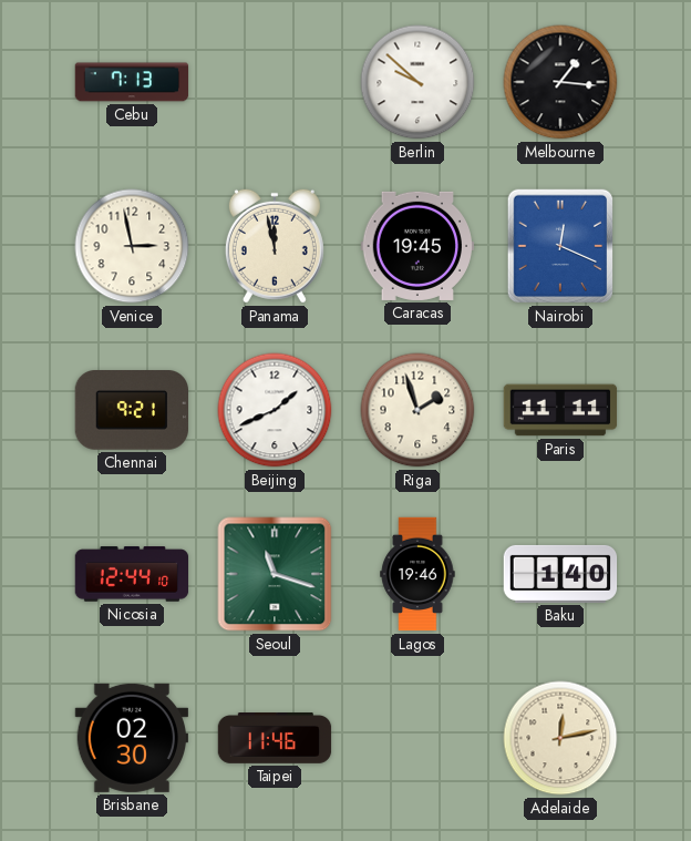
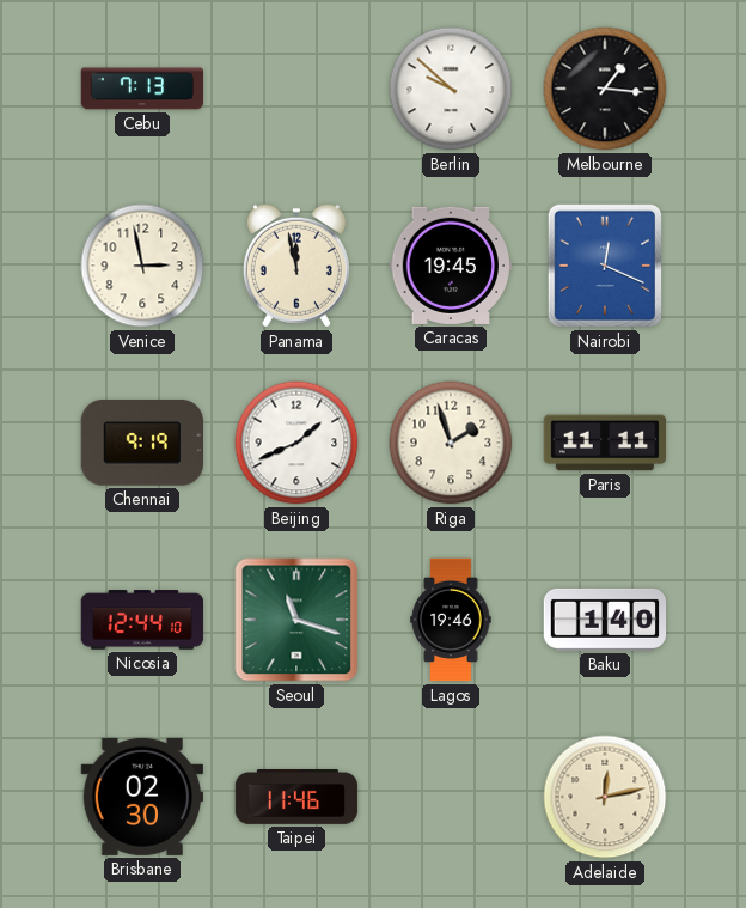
Chennai: 9:21 -> 9:19
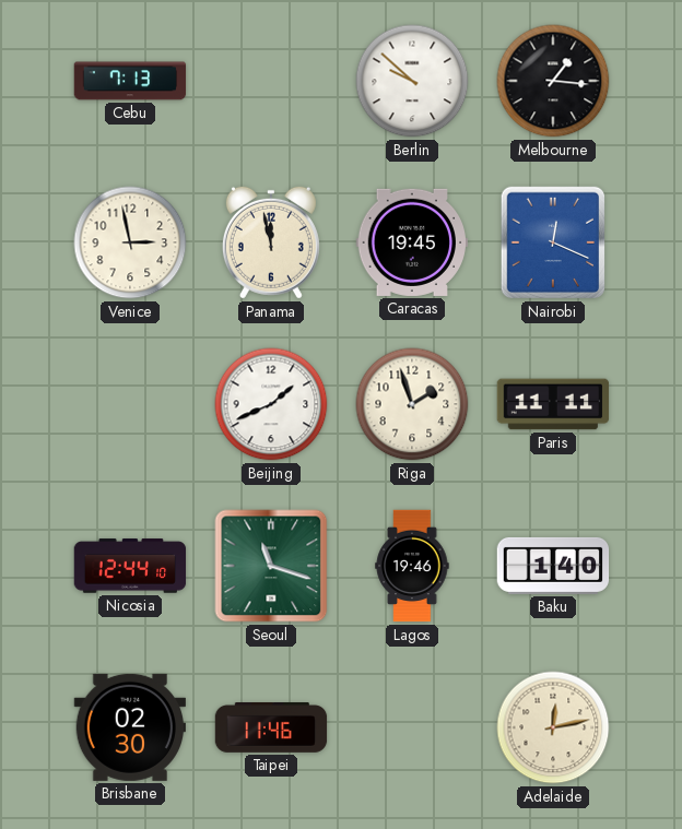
Chennai: 9:19 -> none
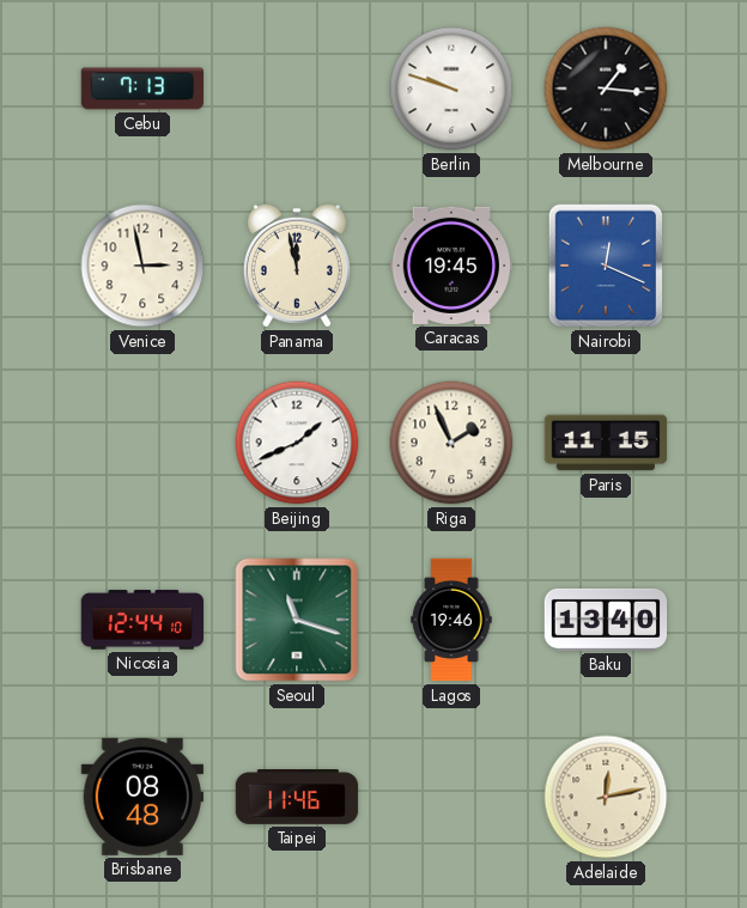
Berlin: 9:52 -> 9:48
Riga: 1:57 -> 1:56
Paris: 11:11 -> 11:15
Baku: 1:40 -> 13:40
Brisbane: 02:30 -> 08:48
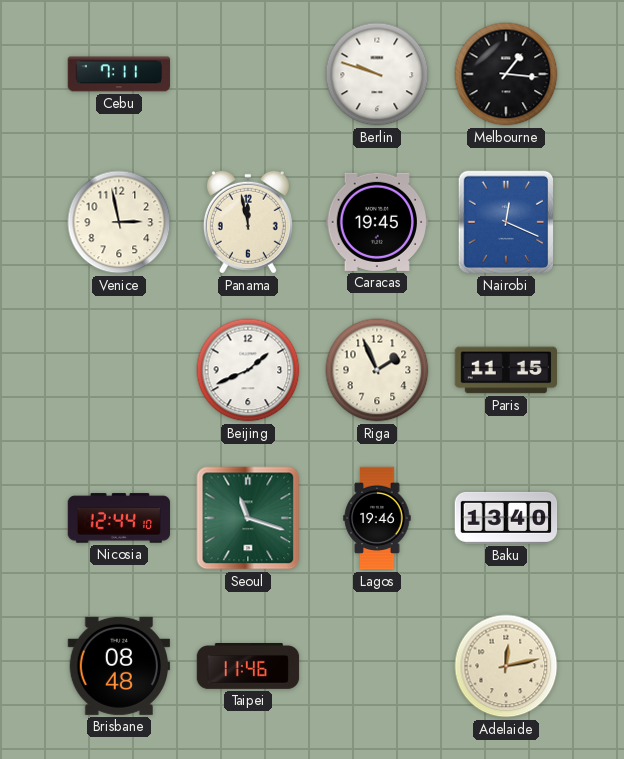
Cebu: 7:13 -> 7:11
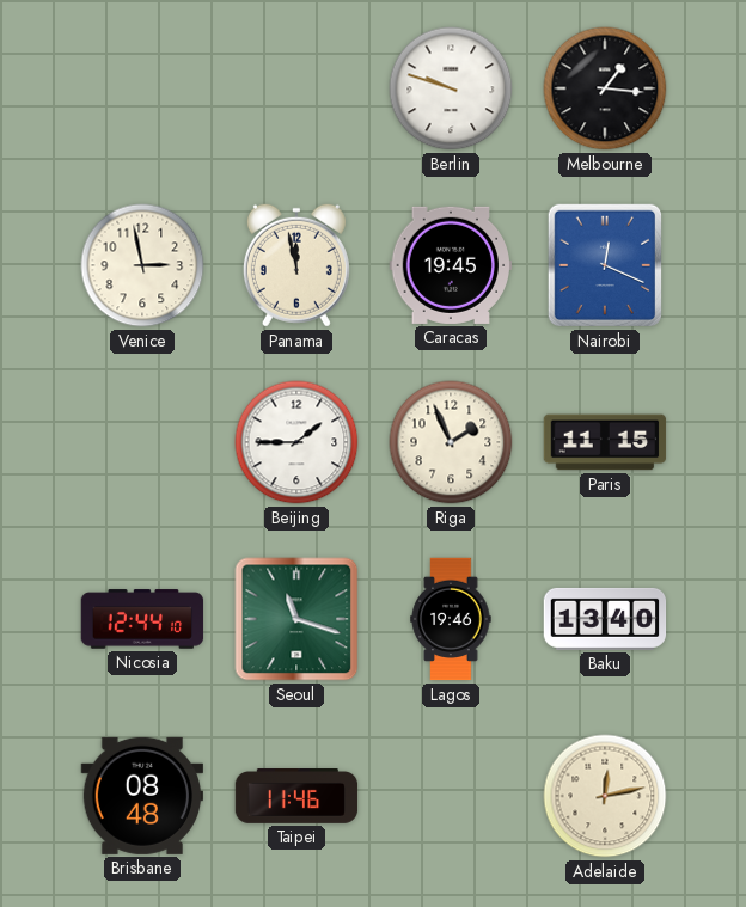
Cebu: 7:11 -> none
Beijing: 1:41 -> 1:45
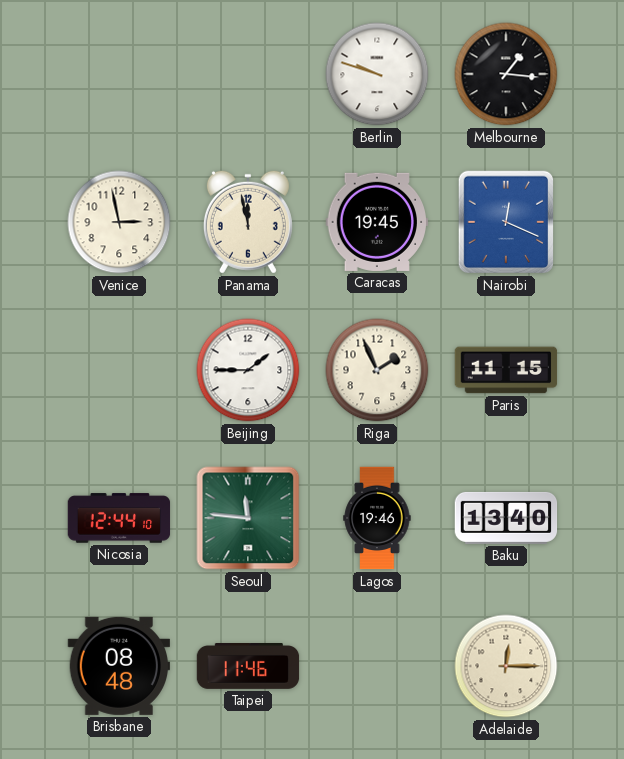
Seoul: 11:18 -> 11:46
Adelaide: 12:13 -> 12:15
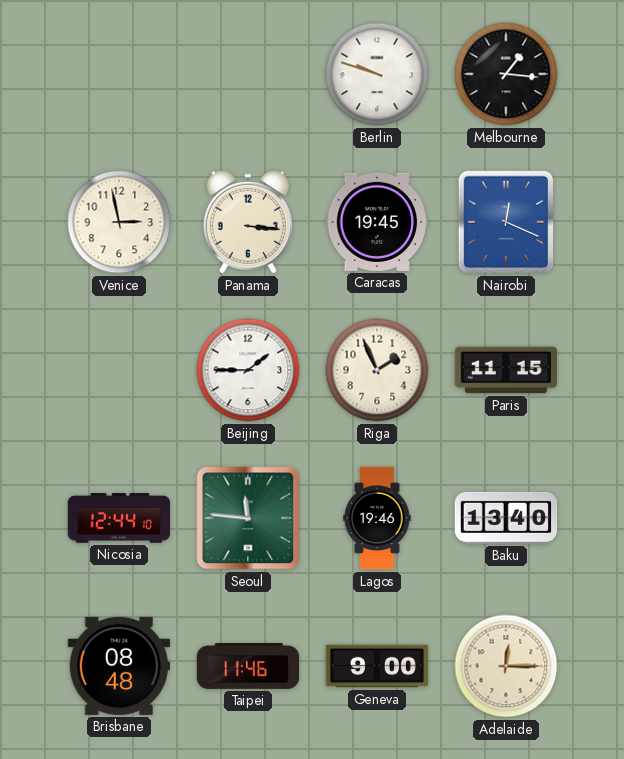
Panama: 11:58 -> 3:16
Geneva: none -> 9:00
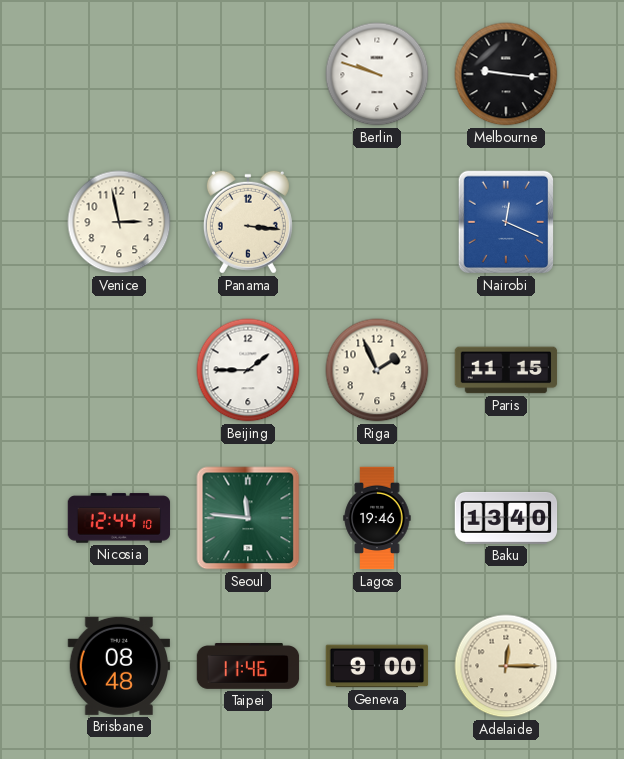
Melbourne: 1:16 -> 9:16
Caracas: 19:45 -> none
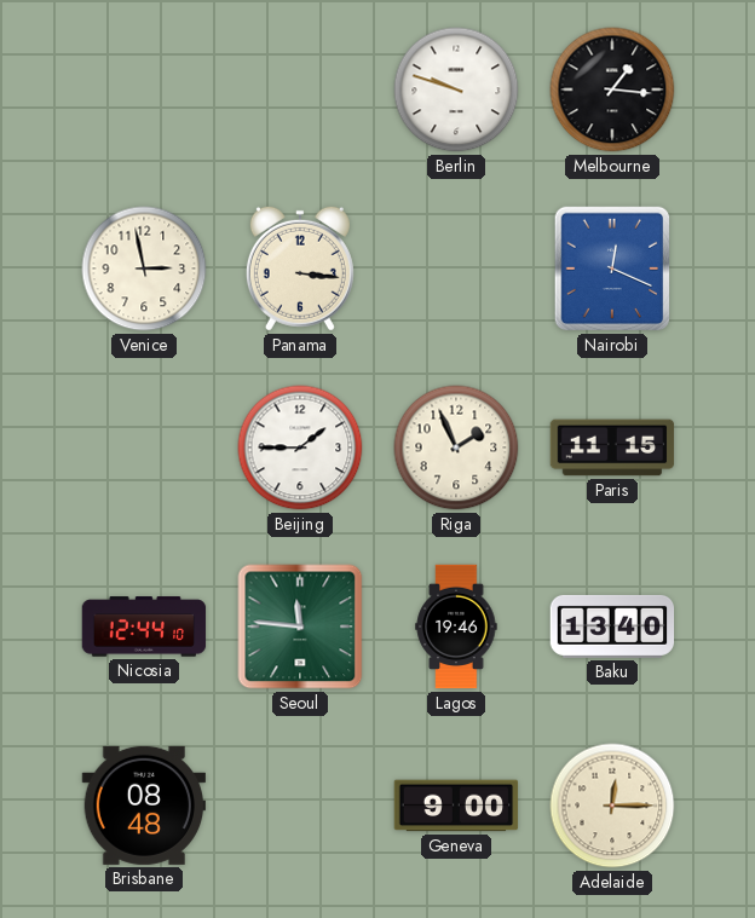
Melbourne: 9:16 -> 1:16
Taipei: 11:46 -> none
